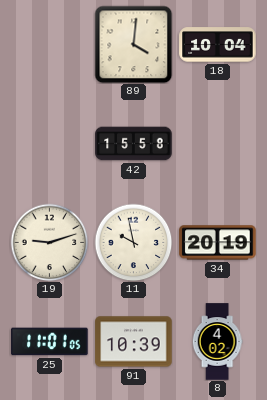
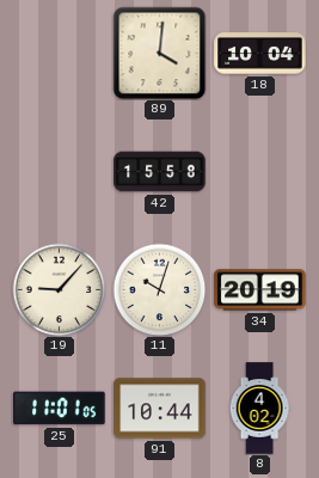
19: 9:12 -> 9:07
11: 9:58 -> 10:03
91: 10:39 -> 10:44
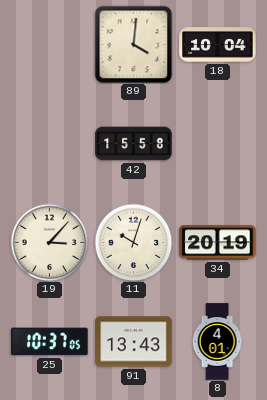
19: 9:07 -> 3:07
25: 11:01 -> 10:37
91: 10:44 -> 13:43
8: 4:02 -> 4:01
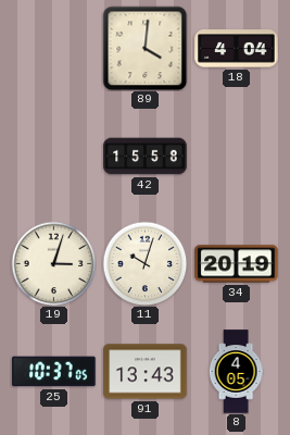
18: 10:04 -> 4:04
19: 3:07 -> 3:03
8: 4:01 -> 4:05
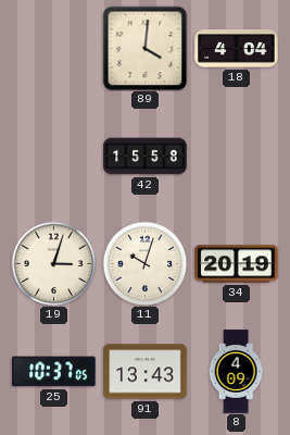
8: 4:05 -> 4:09
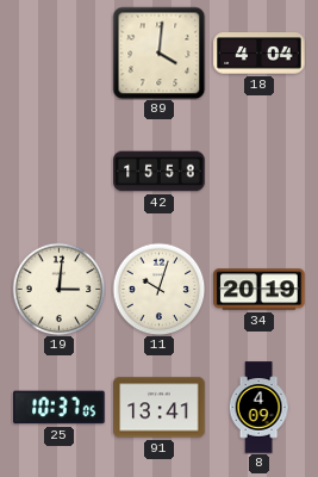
19: 3:03 -> 3:01
91: 13:43 -> 13:41
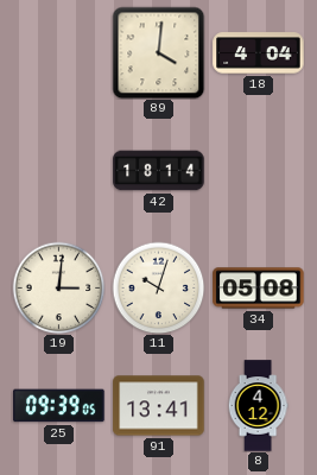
42: 15:58 -> 18:14
34: 20:19 -> 05:08
25: 10:37 -> 09:39
8: 4:09 -> 4:12
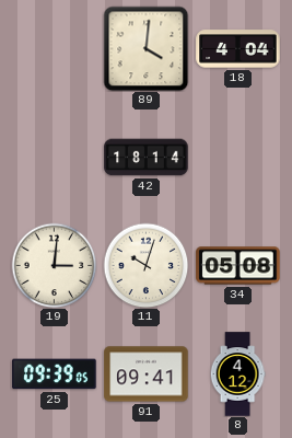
91: 13:41 -> 09:41
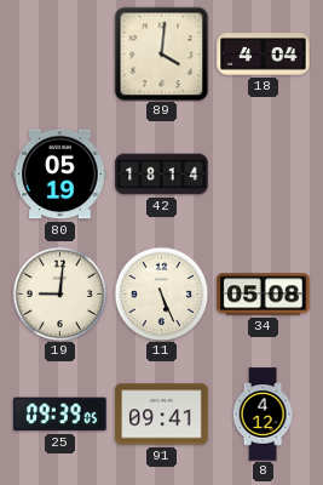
80: none -> 05:19
19: 3:01 -> 9:01
11: 10:03 -> 5:26
